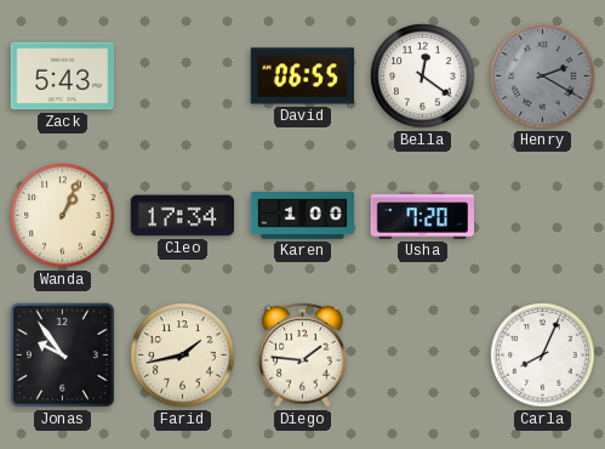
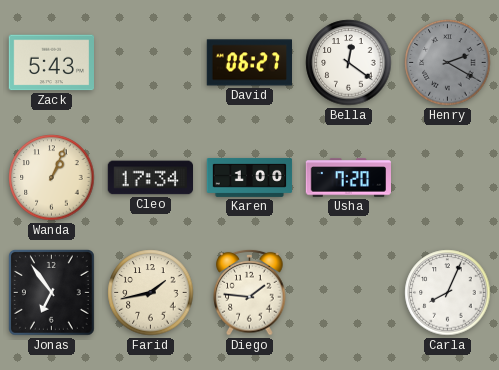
David: 06:55 -> 06:27
Jonas: 9:54 -> 6:54
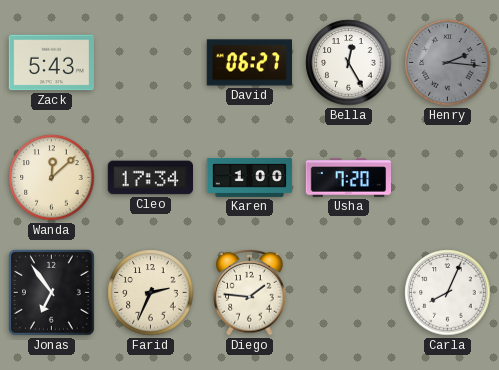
Bella: 12:21 -> 12:25
Henry: 2:20 -> 2:16
Wanda: 1:04 -> 12:08
Farid: 1:43 -> 2:34
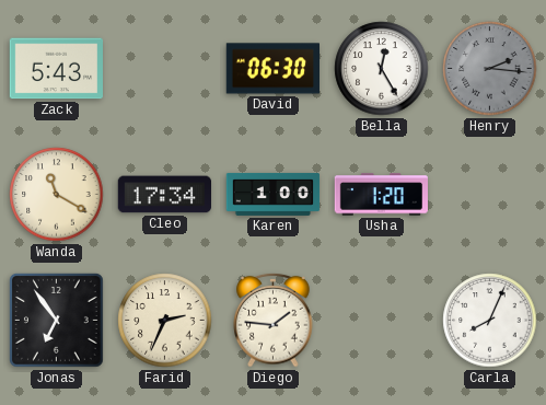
David: 06:27 -> 06:30
Wanda: 12:08 -> 11:20
Usha: 7:20 -> 1:20
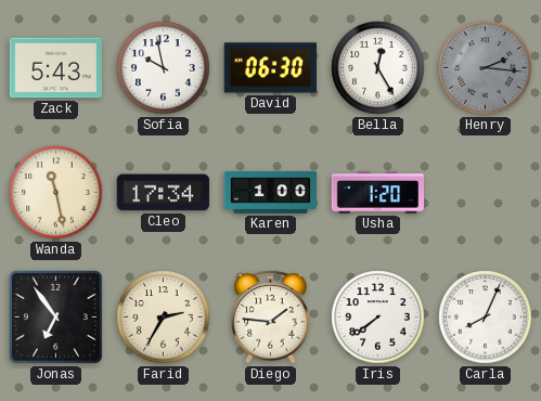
Sofia: none -> 9:58
Wanda: 11:20 -> 11:28
Farid: 2:34 -> 2:35
Iris: none -> 7:39
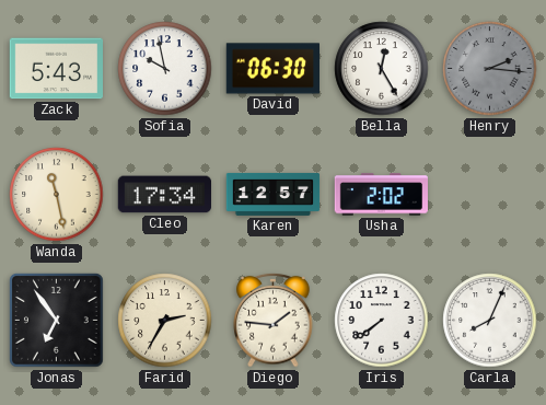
Karen: 1:00 -> 12:57
Usha: 1:20 -> 2:02
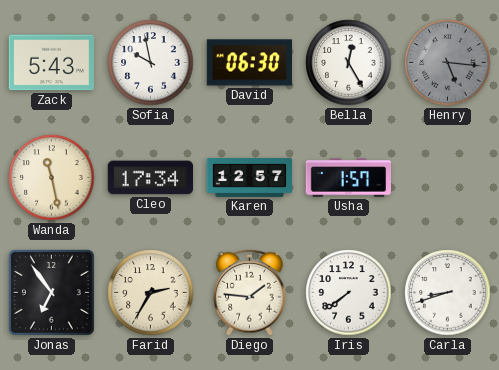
Henry: 2:16 -> 5:16
Usha: 2:02 -> 1:57
Carla: 8:04 -> 8:42
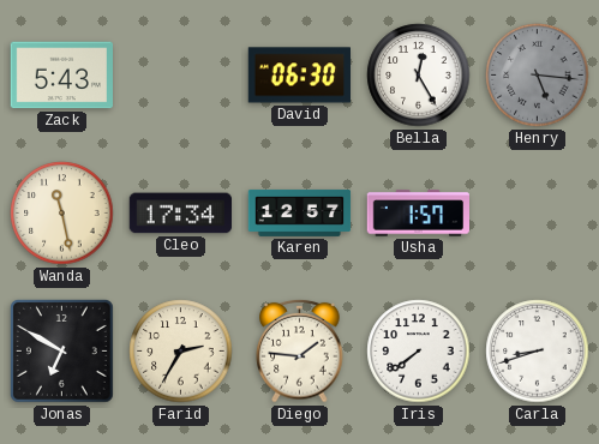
Sofia: 9:58 -> none
Jonas: 6:54 -> 6:50
